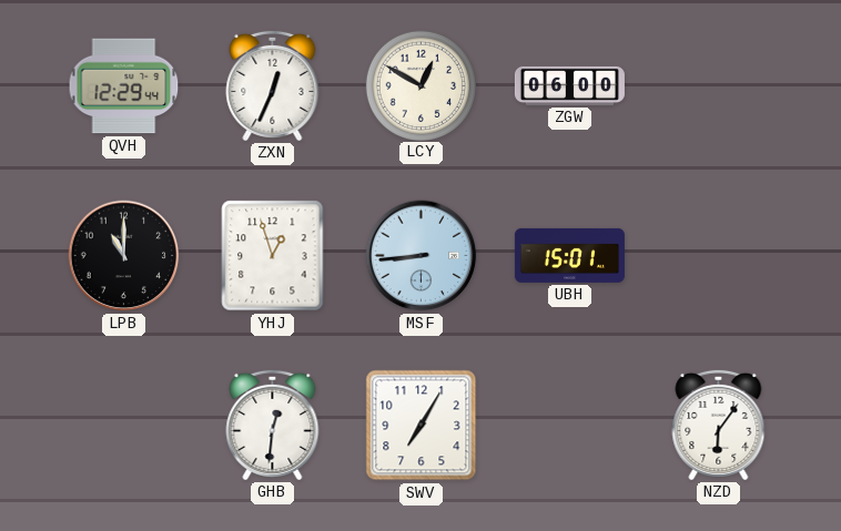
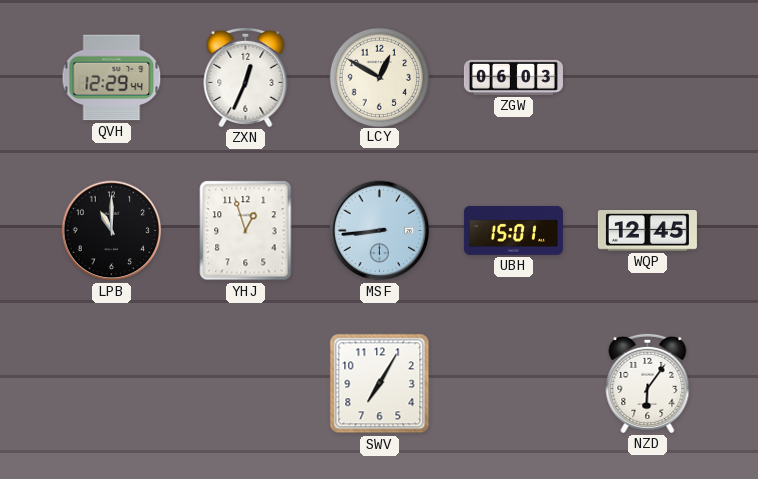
ZGW: 06:00 -> 06:03
WQP: none -> 12:45
GHB: 12:31 -> none
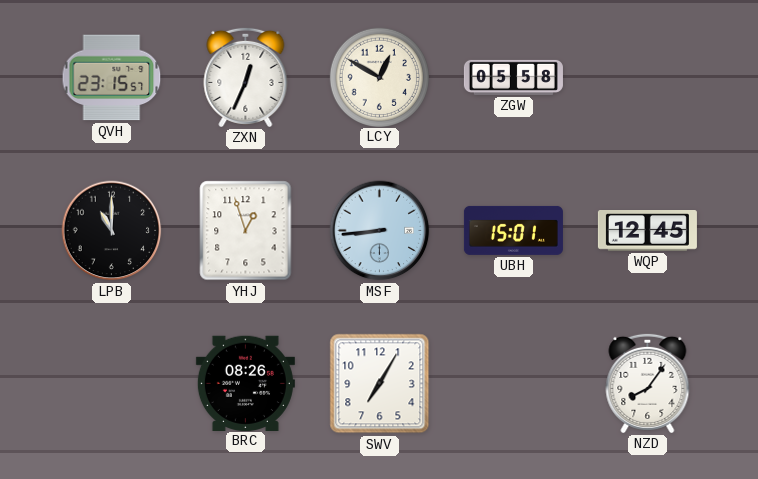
QVH: 12:29 -> 23:15
ZGW: 06:03 -> 05:58
BRC: none -> 08:26
NZD: 6:06 -> 8:06
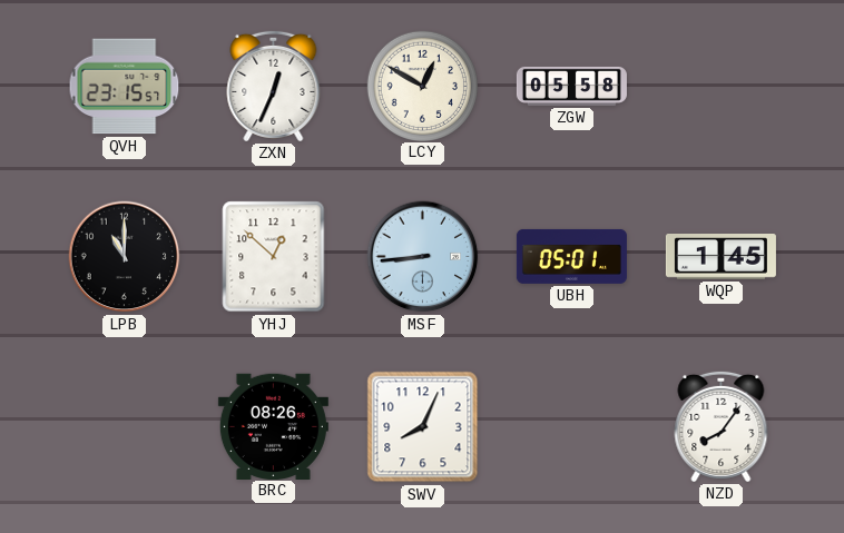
YHJ: 12:57 -> 12:52
UBH: 15:01 -> 05:01
WQP: 12:45 -> 1:45
SWV: 7:05 -> 8:04
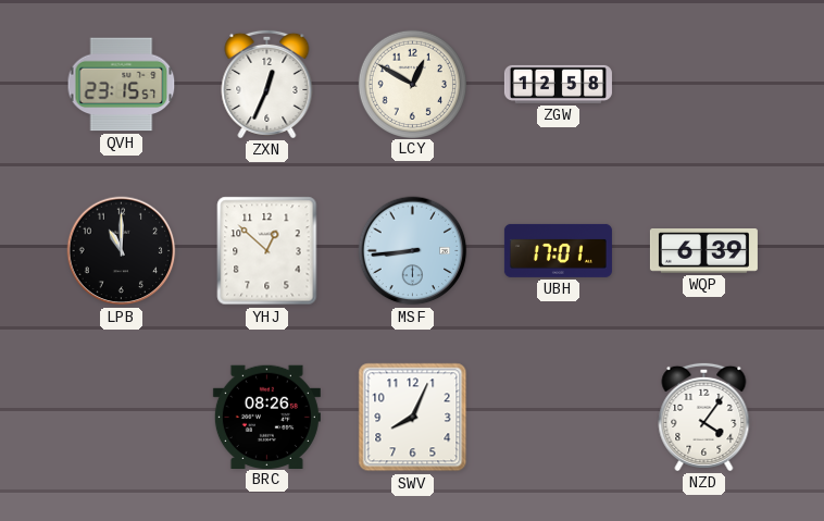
ZGW: 05:58 -> 12:58
UBH: 05:01 -> 17:01
WQP: 1:45 -> 6:39
NZD: 8:06 -> 4:06
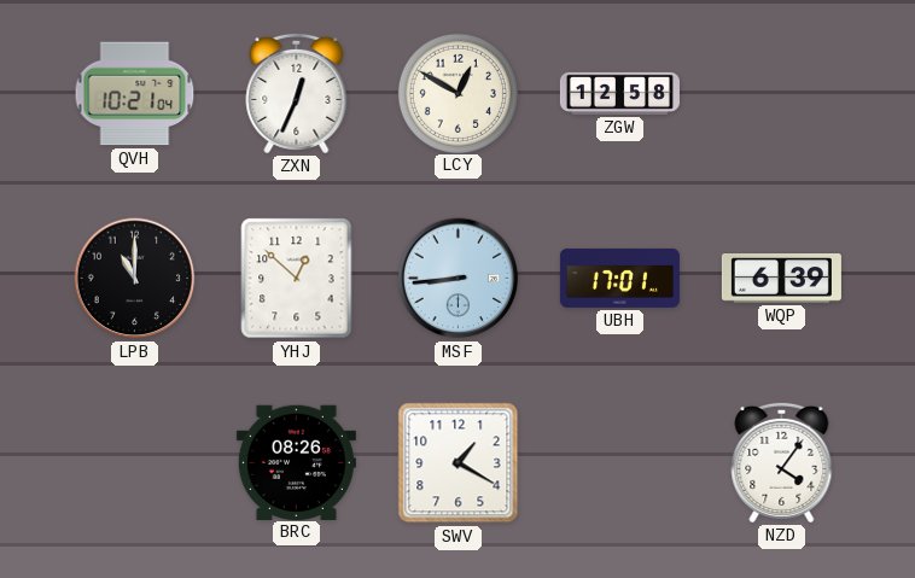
QVH: 23:15 -> 10:21
SWV: 8:04 -> 1:20
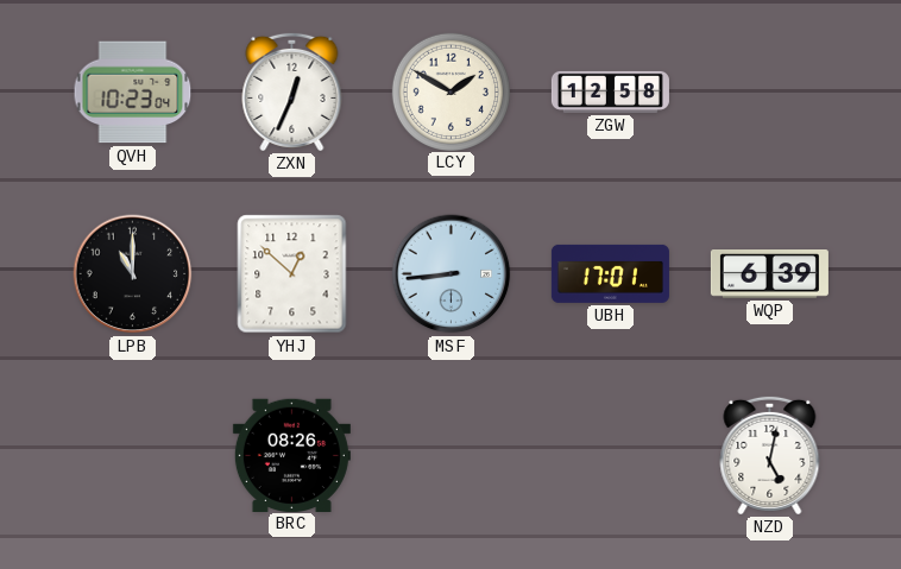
QVH: 10:21 -> 10:23
LCY: 12:50 -> 1:50
SWV: 1:20 -> none
NZD: 4:06 -> 5:02
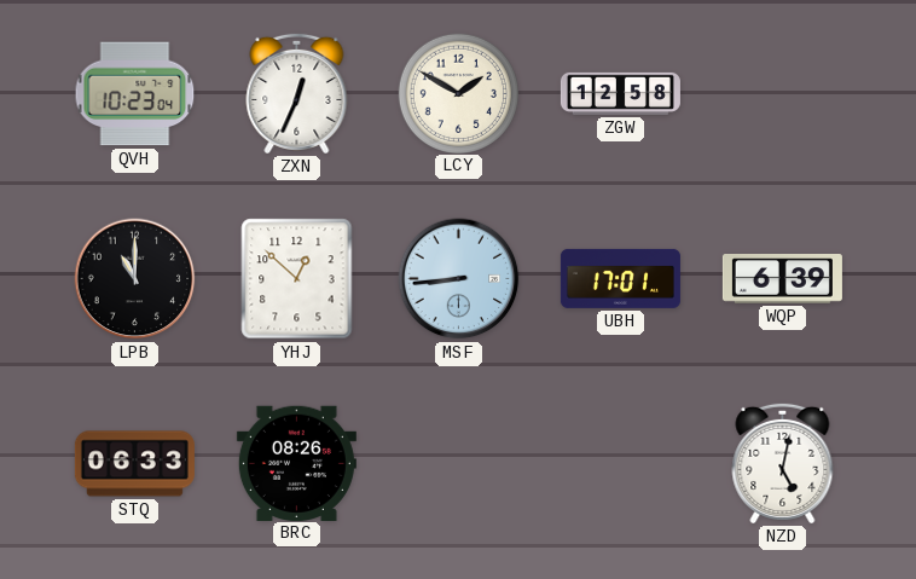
STQ: none -> 06:33
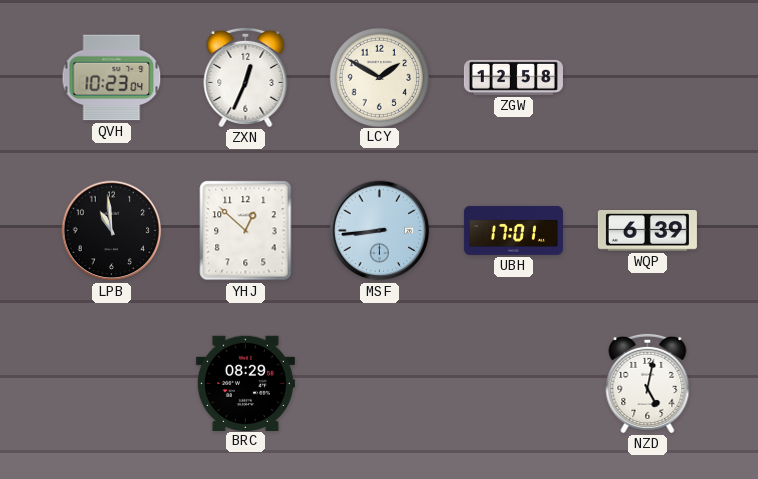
LPB: 11:00 -> 10:59
STQ: 06:33 -> none
BRC: 08:26 -> 08:29
